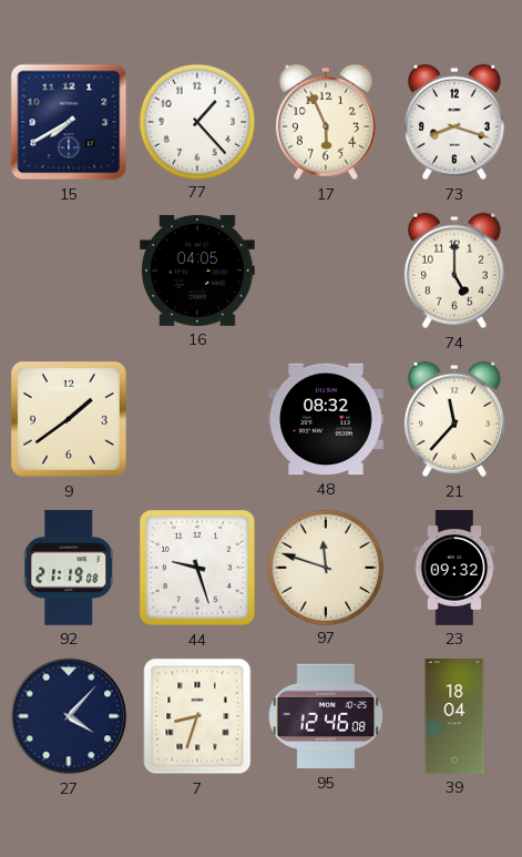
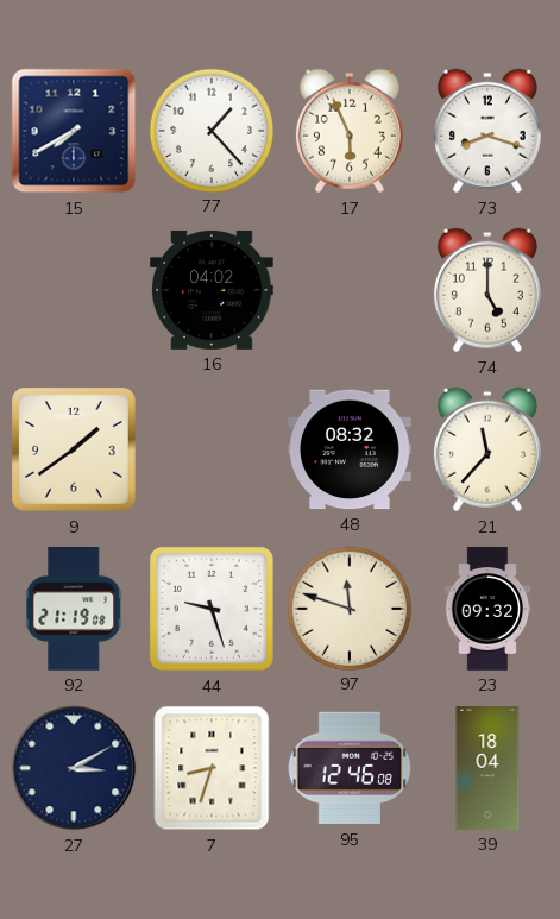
16: 04:05 -> 04:02
27: 4:07 -> 3:10
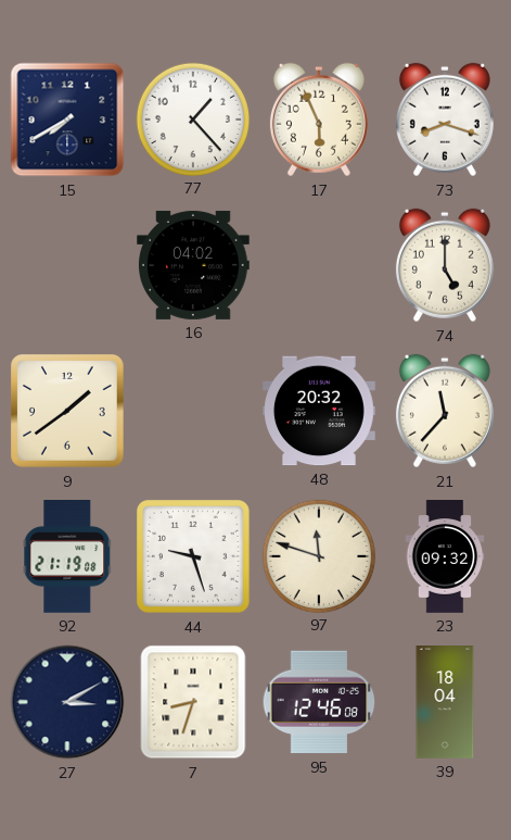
48: 08:32 -> 20:32
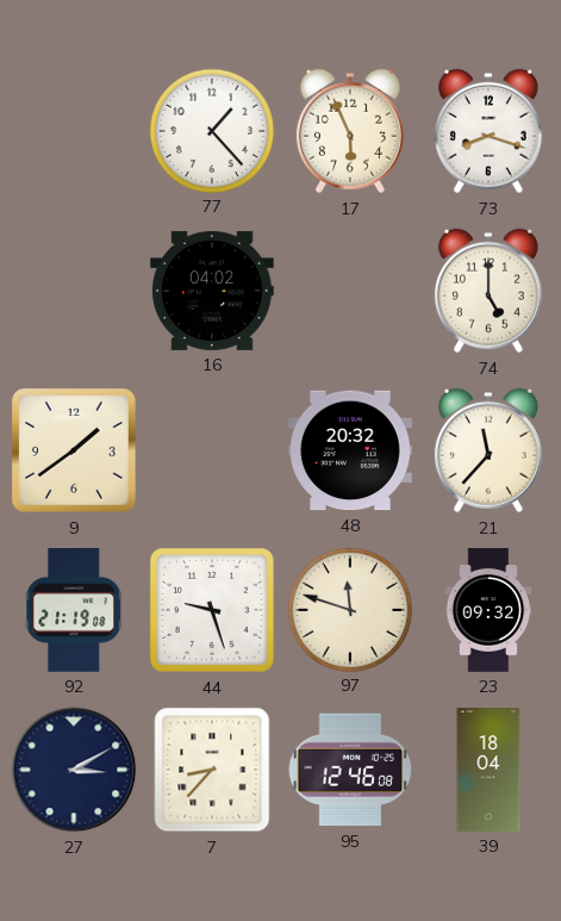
15: 7:40 -> none
7: 8:33 -> 8:37
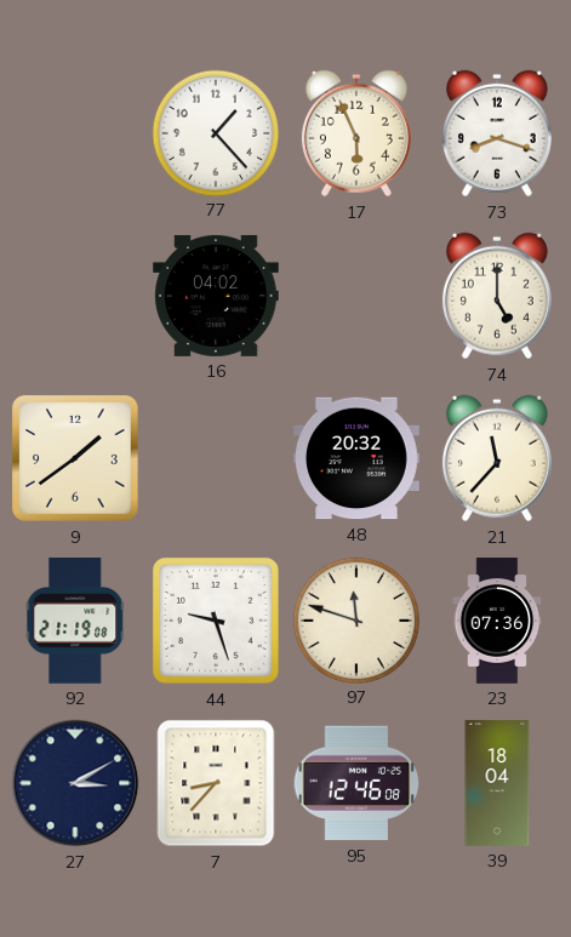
23: 09:32 -> 07:36
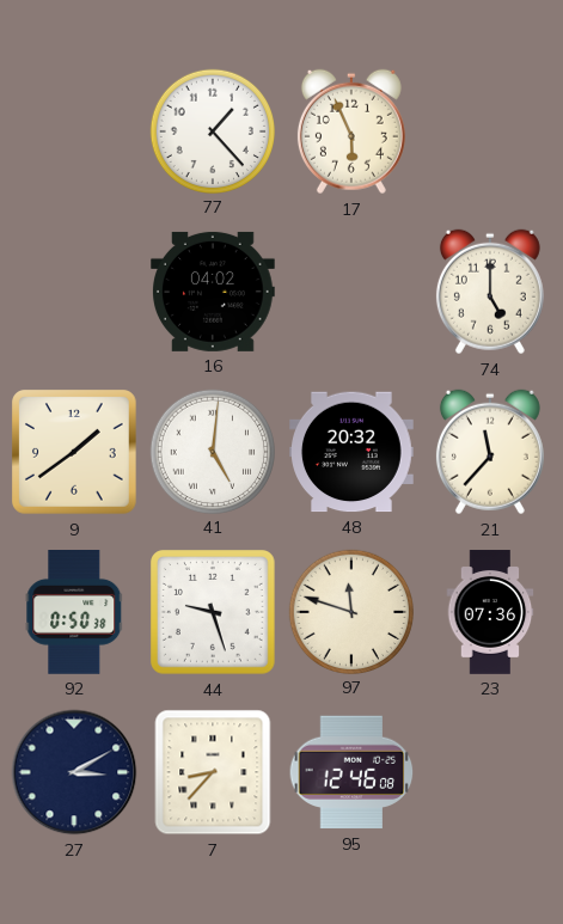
73: 8:18 -> none
41: none -> 5:01
92: 21:19 -> 0:50
39: 18:04 -> none
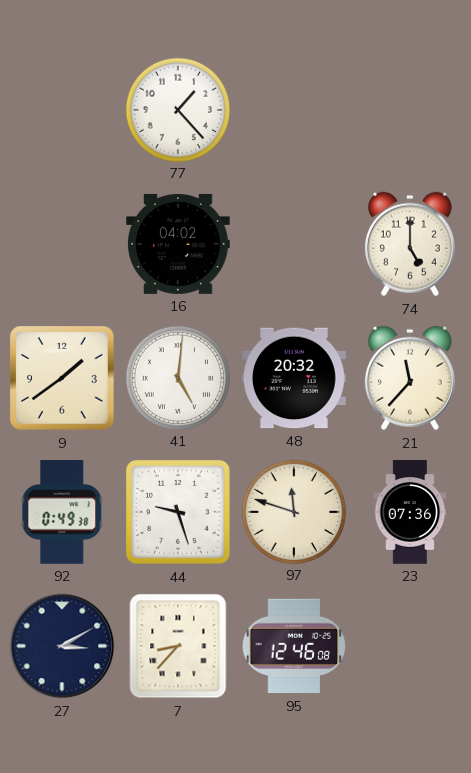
17: 5:56 -> none
92: 0:50 -> 0:49
